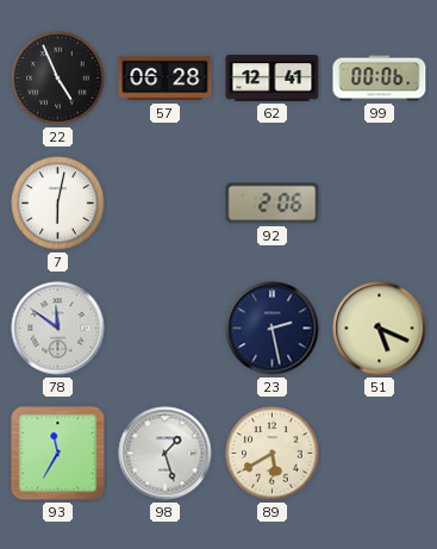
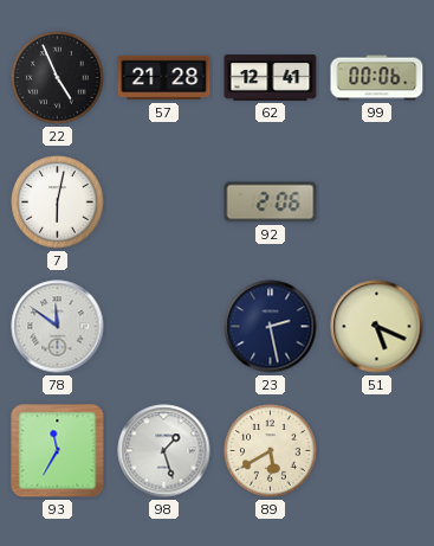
57: 06:28 -> 21:28
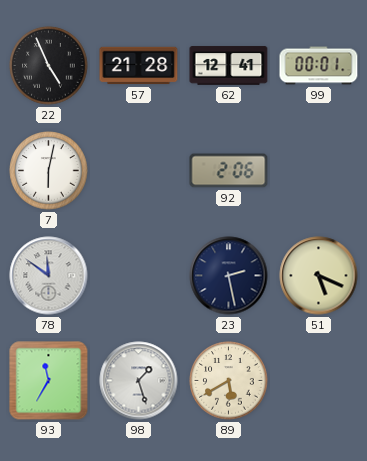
99: 00:06 -> 00:01
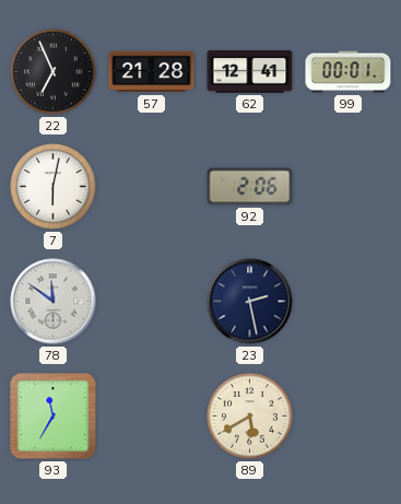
22: 4:56 -> 6:56
51: 5:19 -> none
98: 1:27 -> none
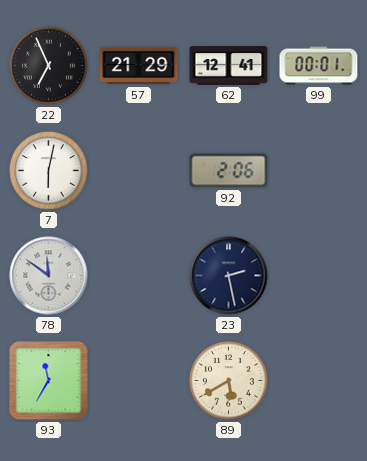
57: 21:28 -> 21:29
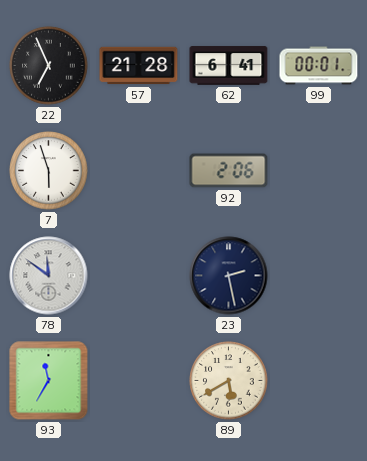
57: 21:29 -> 21:28
62: 12:41 -> 6:41
7: 6:02 -> 5:57
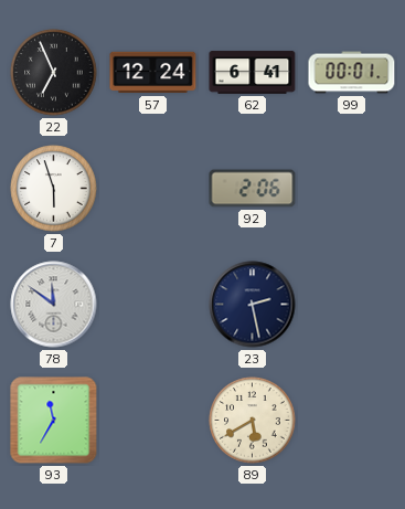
57: 21:28 -> 12:24
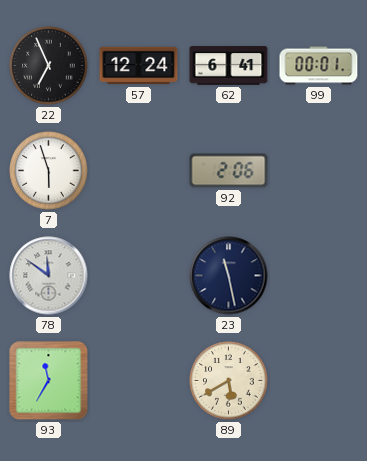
23: 2:28 -> 11:28
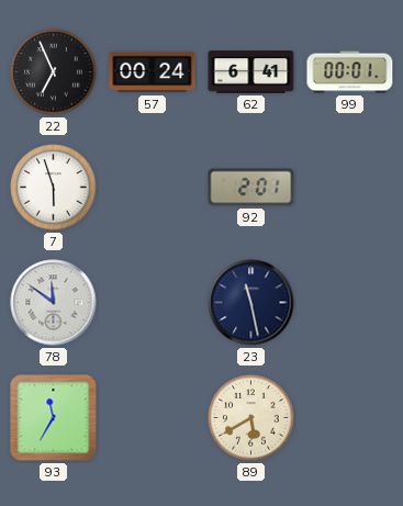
57: 12:24 -> 00:24
92: 2:06 -> 2:01
